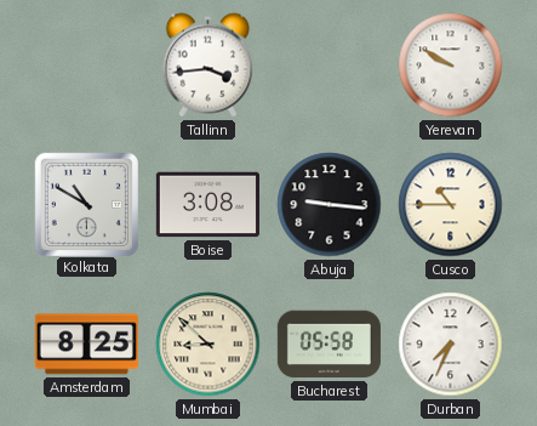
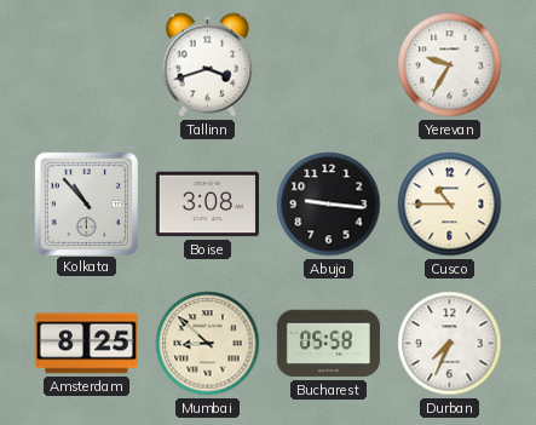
Tallinn: 3:44 -> 3:42
Yerevan: 9:50 -> 9:35
Kolkata: 10:50 -> 10:53
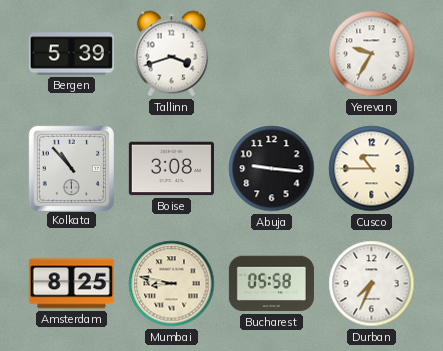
Bergen: none -> 5:39
Mumbai: 8:52 -> 8:47
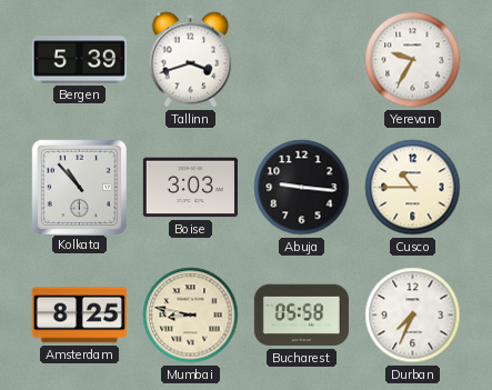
Boise: 3:08 -> 3:03
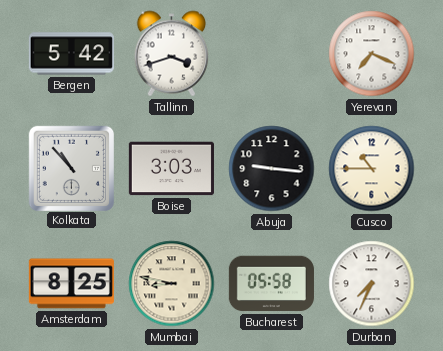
Bergen: 5:39 -> 5:42
Yerevan: 9:35 -> 7:19
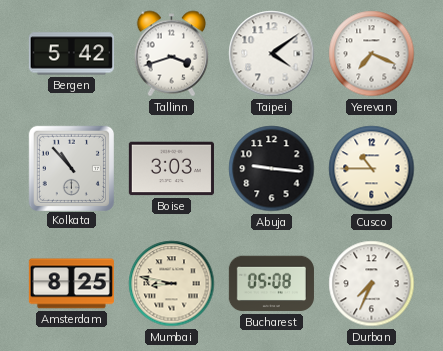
Taipei: none -> 4:09
Bucharest: 05:58 -> 05:08
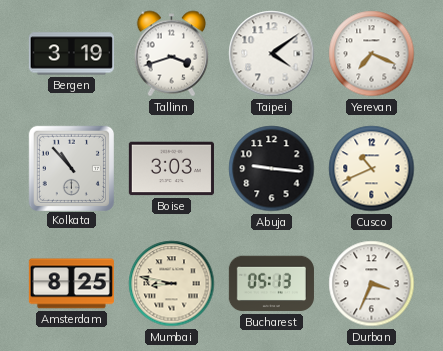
Bergen: 5:42 -> 3:19
Cusco: 10:45 -> 10:41
Bucharest: 05:08 -> 05:13
Durban: 7:34 -> 3:34
